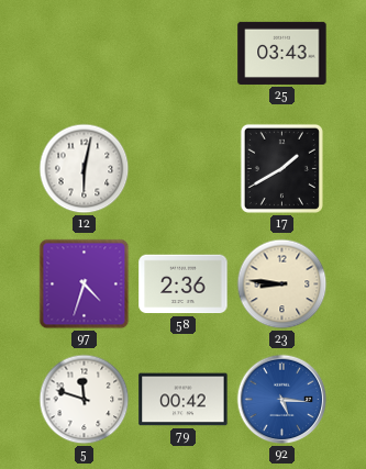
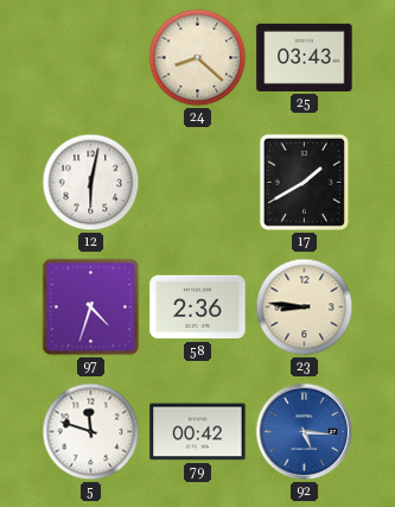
24: none -> 8:22
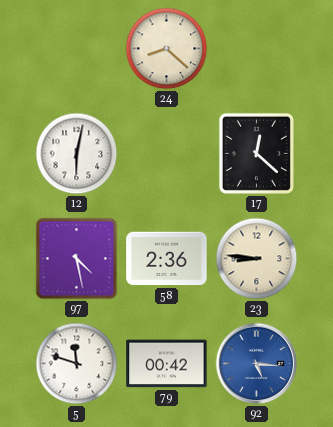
25: 03:43 -> none
17: 1:40 -> 12:22
97: 4:33 -> 4:28
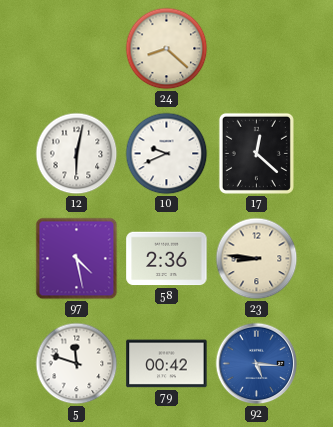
10: none -> 9:41
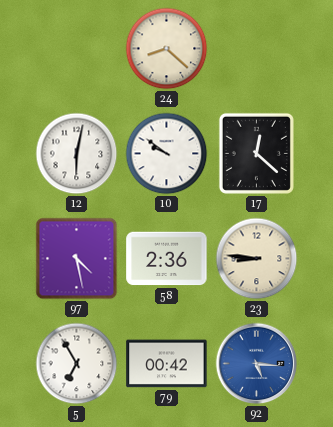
10: 9:41 -> 9:51
5: 11:48 -> 6:55
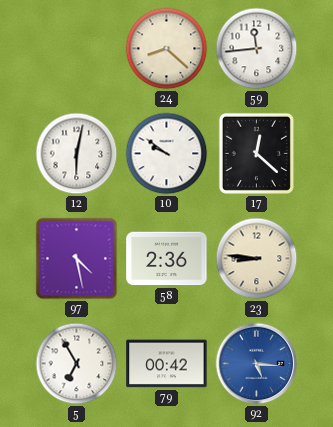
59: none -> 11:44
